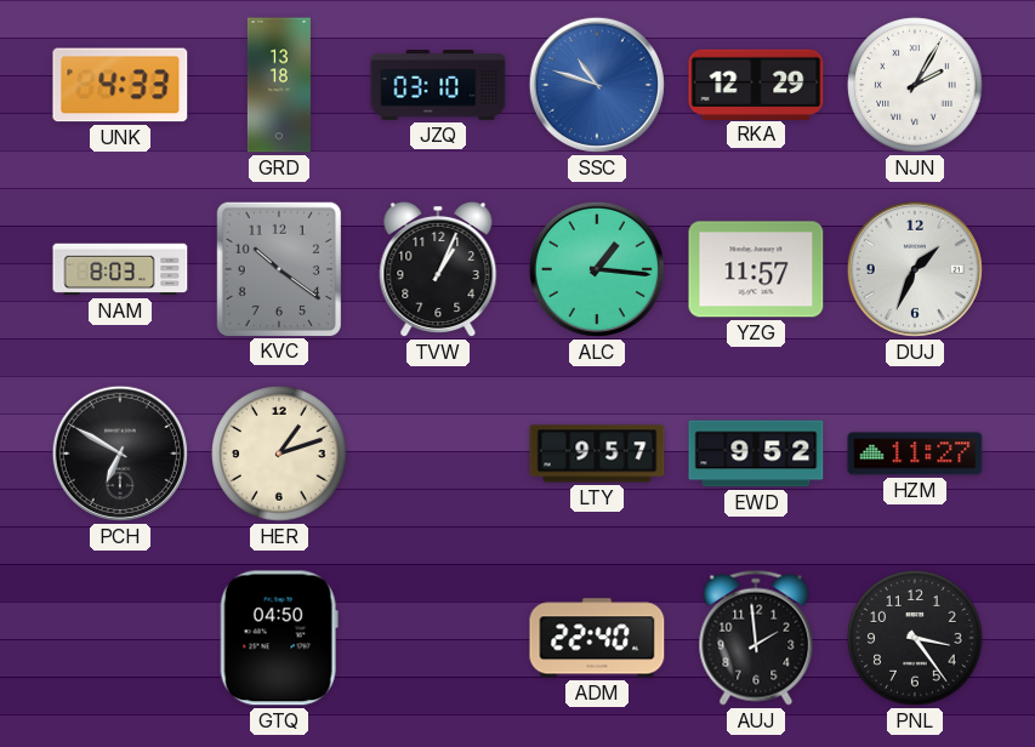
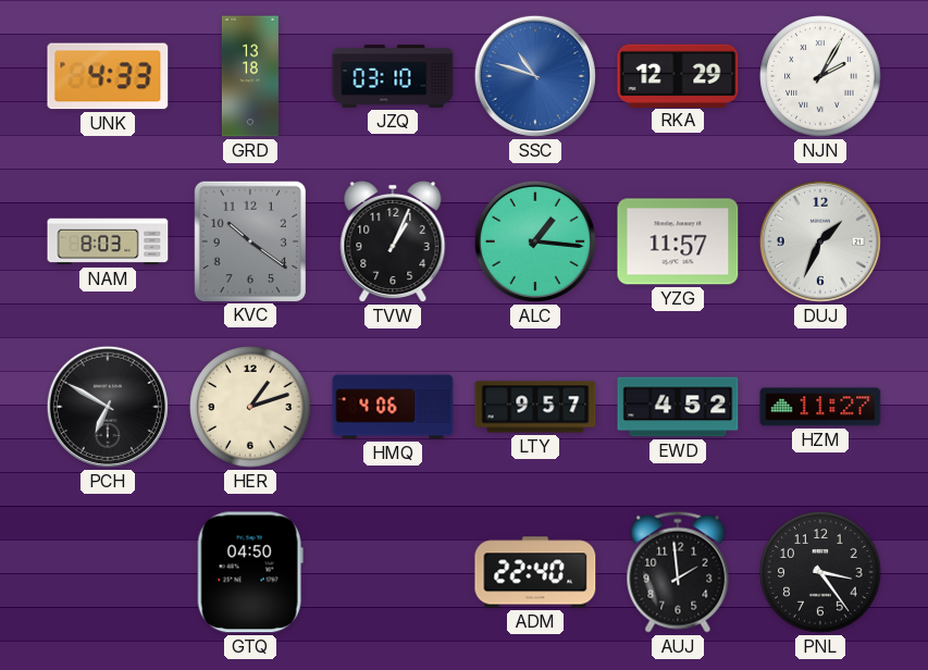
HMQ: none -> 4:06
EWD: 9:52 -> 4:52
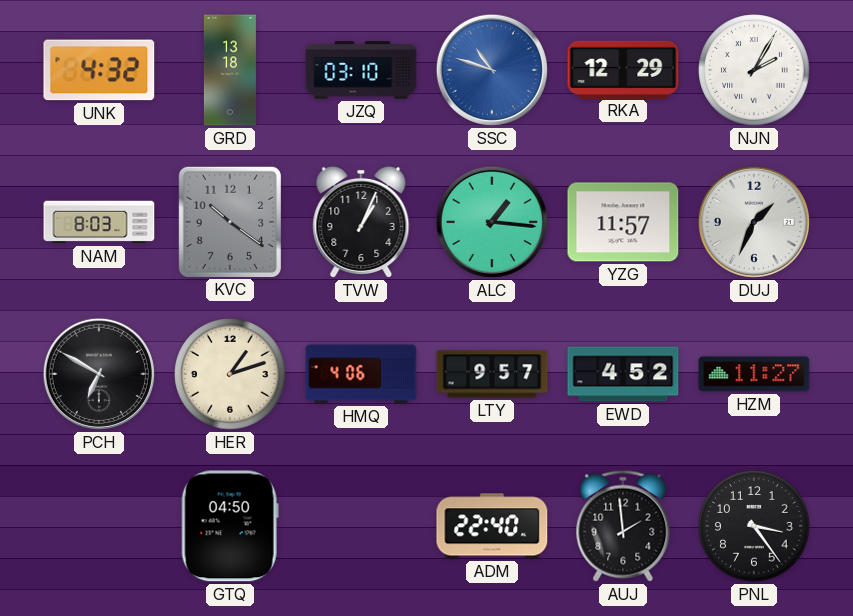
UNK: 4:33 -> 4:32
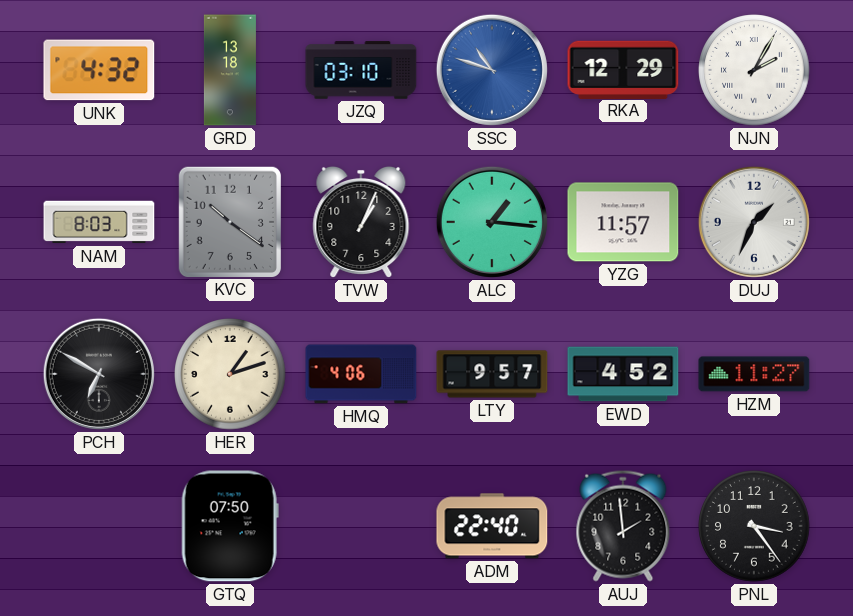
GTQ: 04:50 -> 07:50
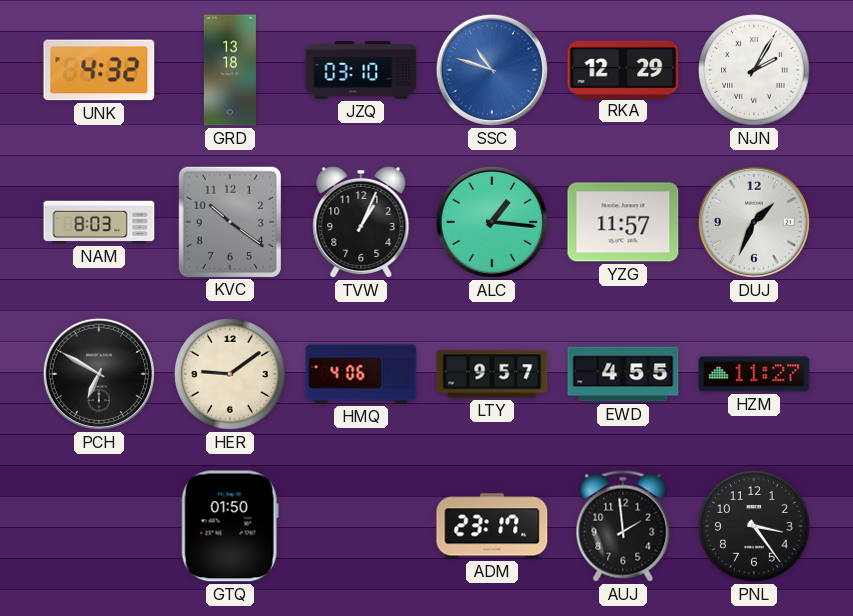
HER: 1:12 -> 9:09
EWD: 4:52 -> 4:55
GTQ: 07:50 -> 01:50
ADM: 22:40 -> 23:17
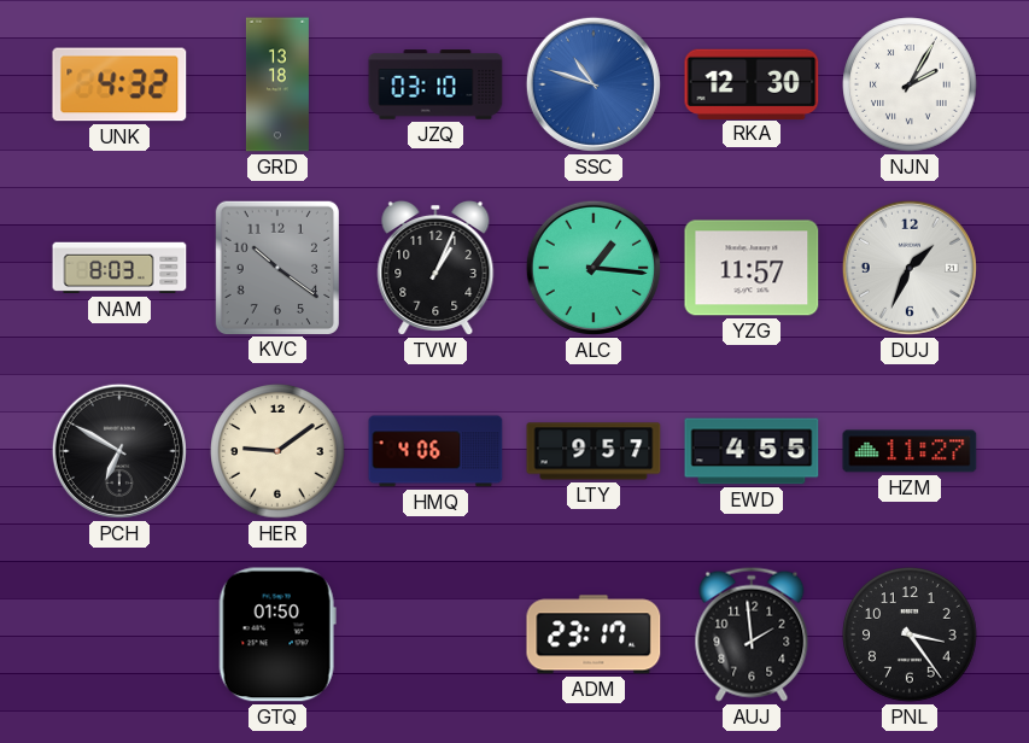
RKA: 12:29 -> 12:30
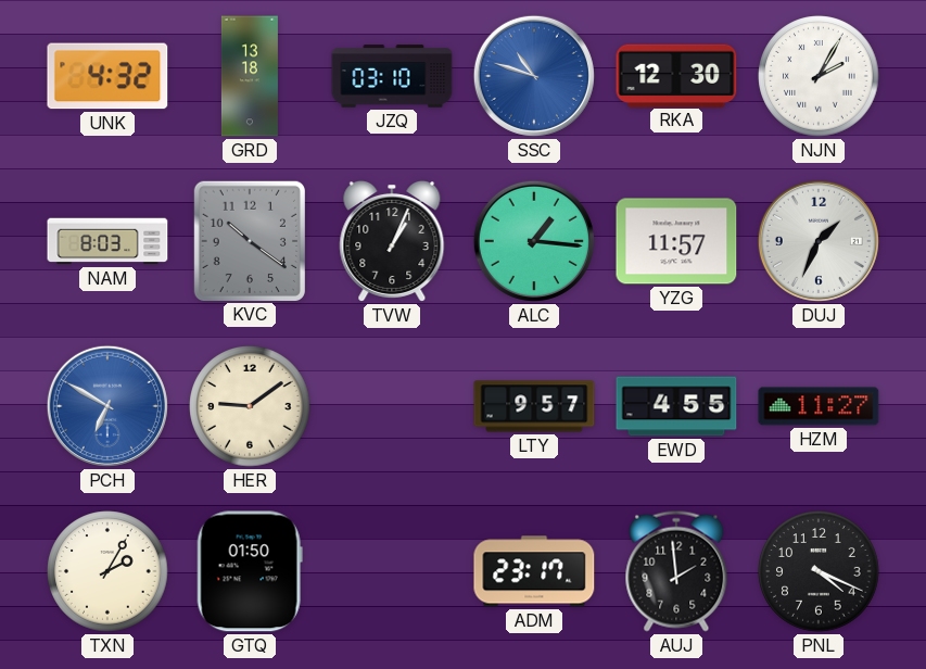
PCH dial: black -> blue
HMQ: 4:06 -> none
TXN: none -> 2:05
PNL: 3:24 -> 4:19
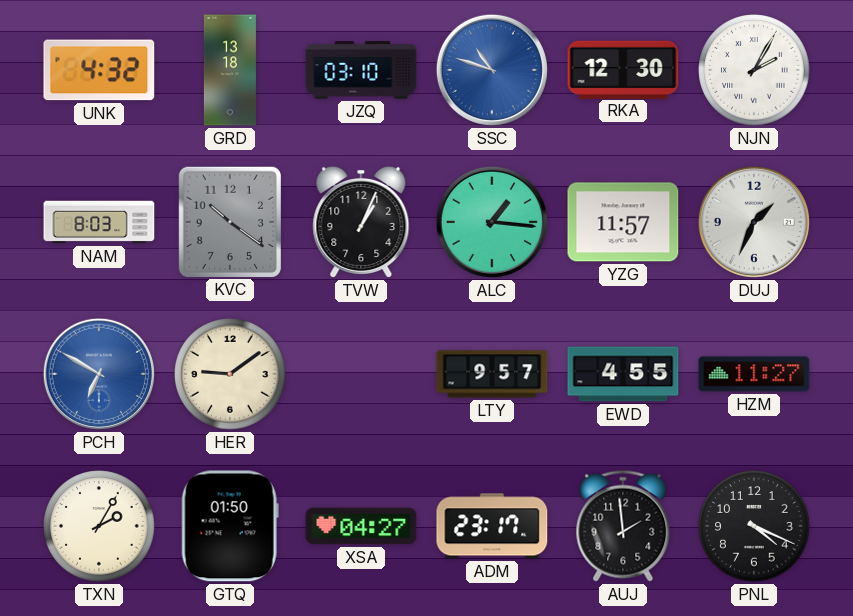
XSA: none -> 04:27
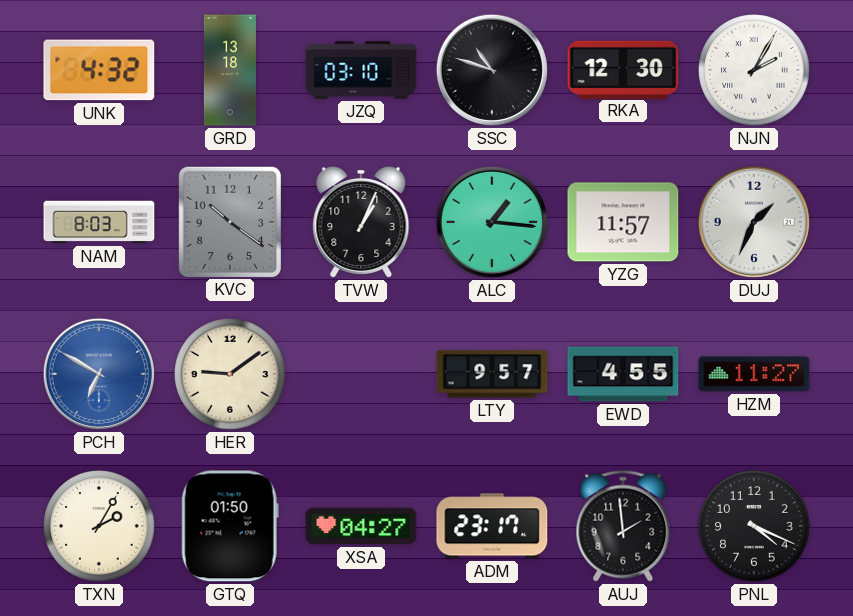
SSC dial: blue -> black
